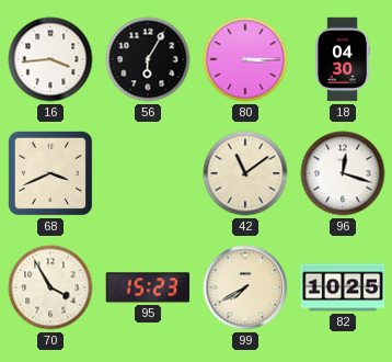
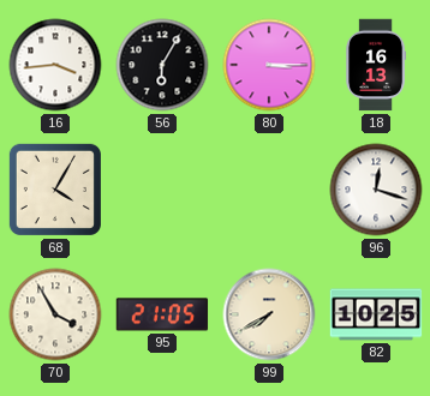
18: 04:30 -> 16:13
68: 3:41 -> 4:05
42: 11:09 -> none
95: 15:23 -> 21:05
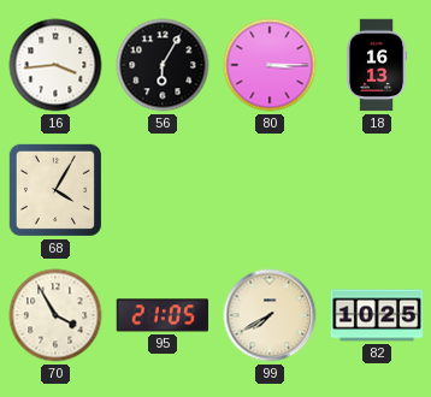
96: 12:18 -> none
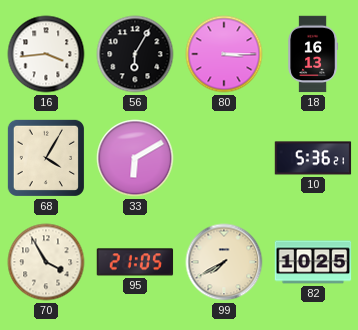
33: none -> 6:10
10: none -> 5:36
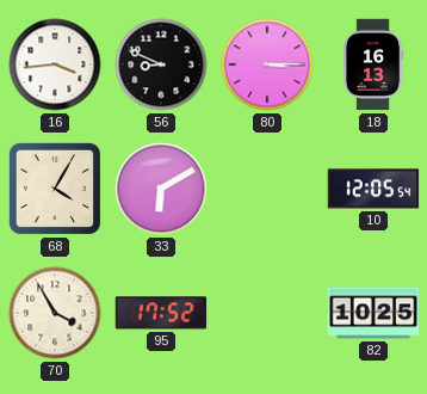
56: 6:05 -> 8:49
10: 5:36 -> 12:05
95: 21:05 -> 17:52
99: 7:40 -> none
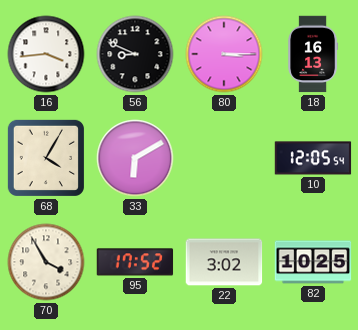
22: none -> 3:02
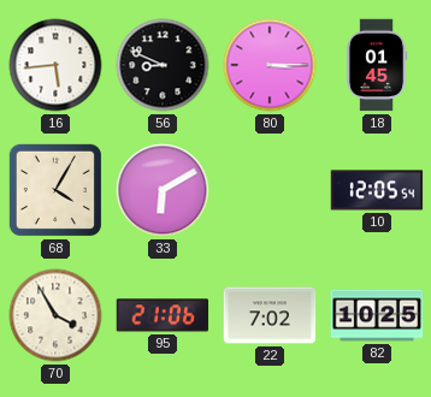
16: 3:44 -> 5:44
18: 16:13 -> 01:45
95: 17:52 -> 21:06
22: 3:02 -> 7:02
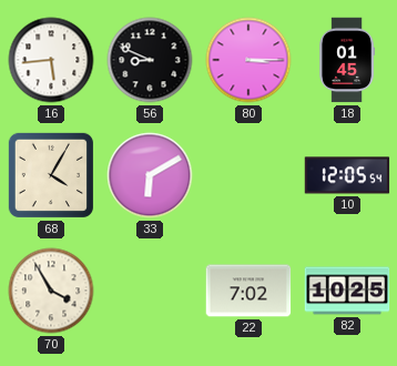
95: 21:06 -> none
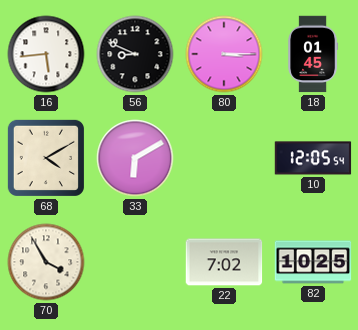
68: 4:05 -> 4:10
